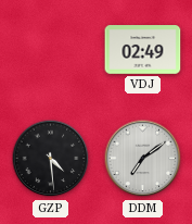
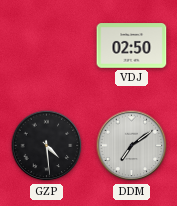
VDJ: 02:49 -> 02:50
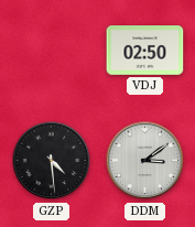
DDM: 7:09 -> 3:09
